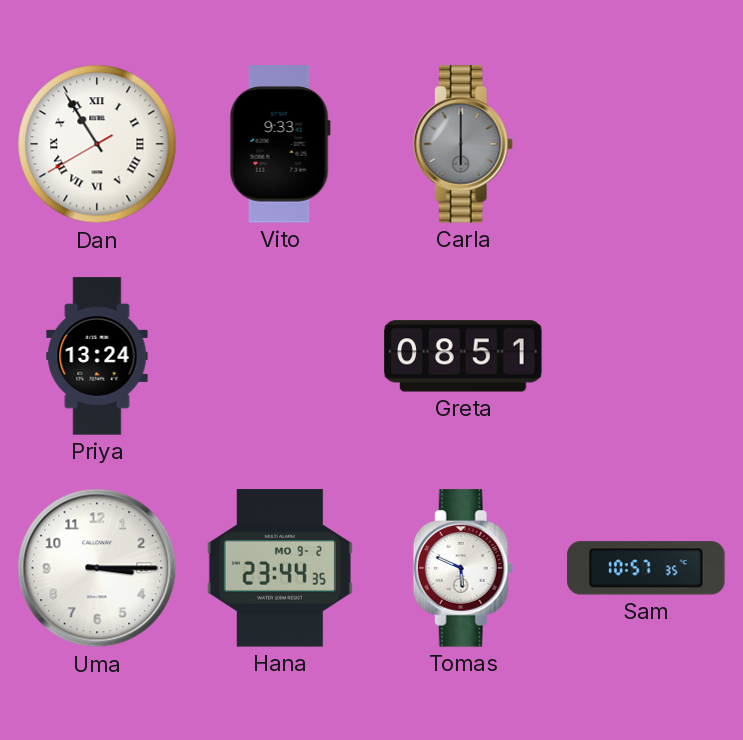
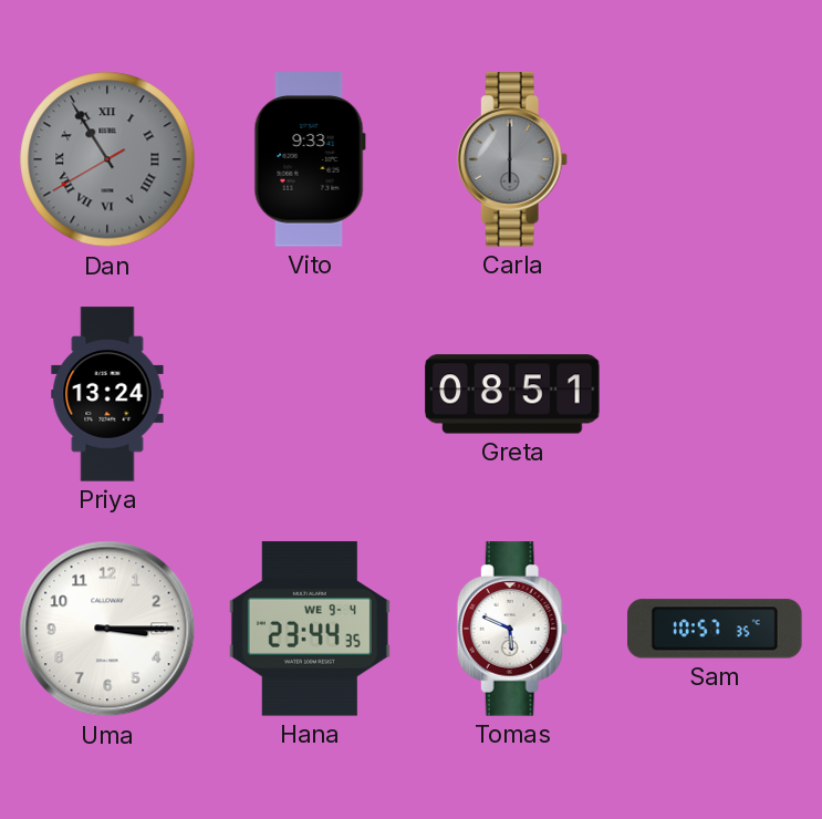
Dan dial: white -> grey
Hana date: MO 9-2 -> WE 9-4
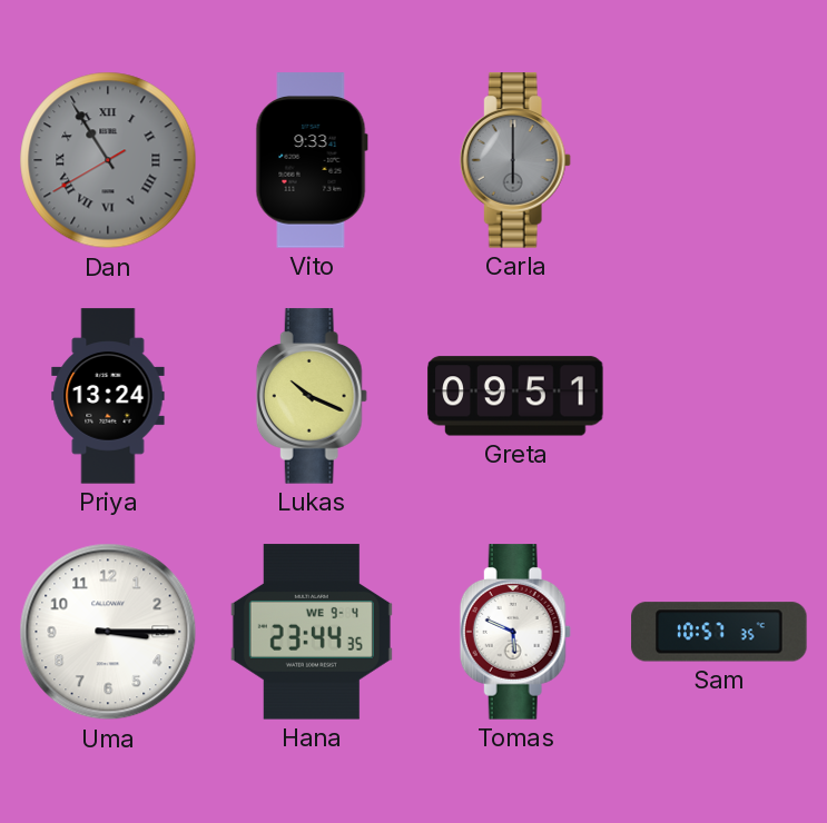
Lukas: none -> 10:19
Greta: 08:51 -> 09:51
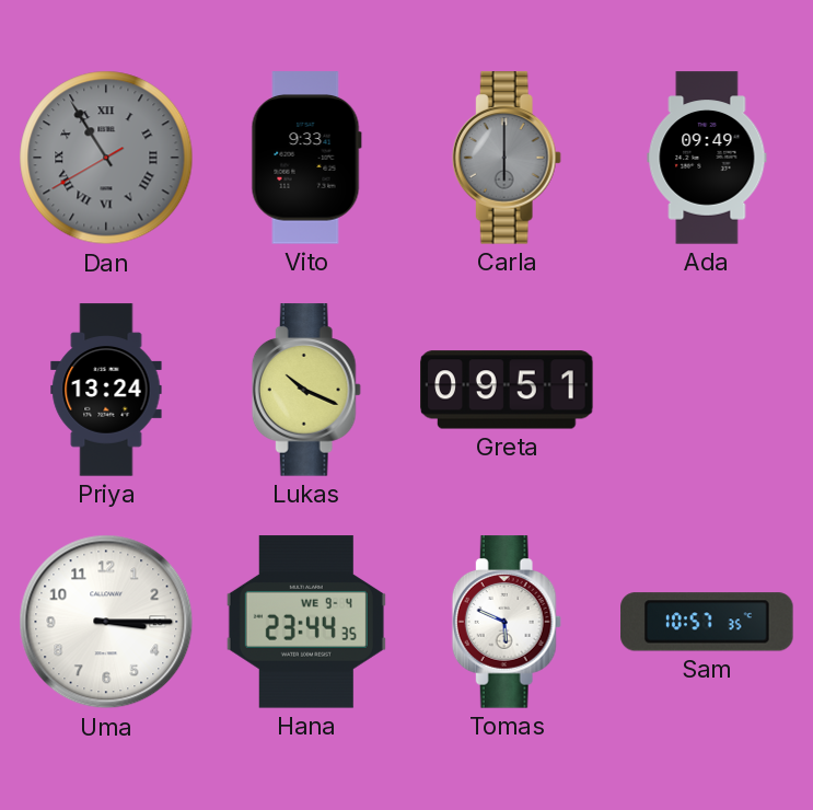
Ada: none -> 09:49
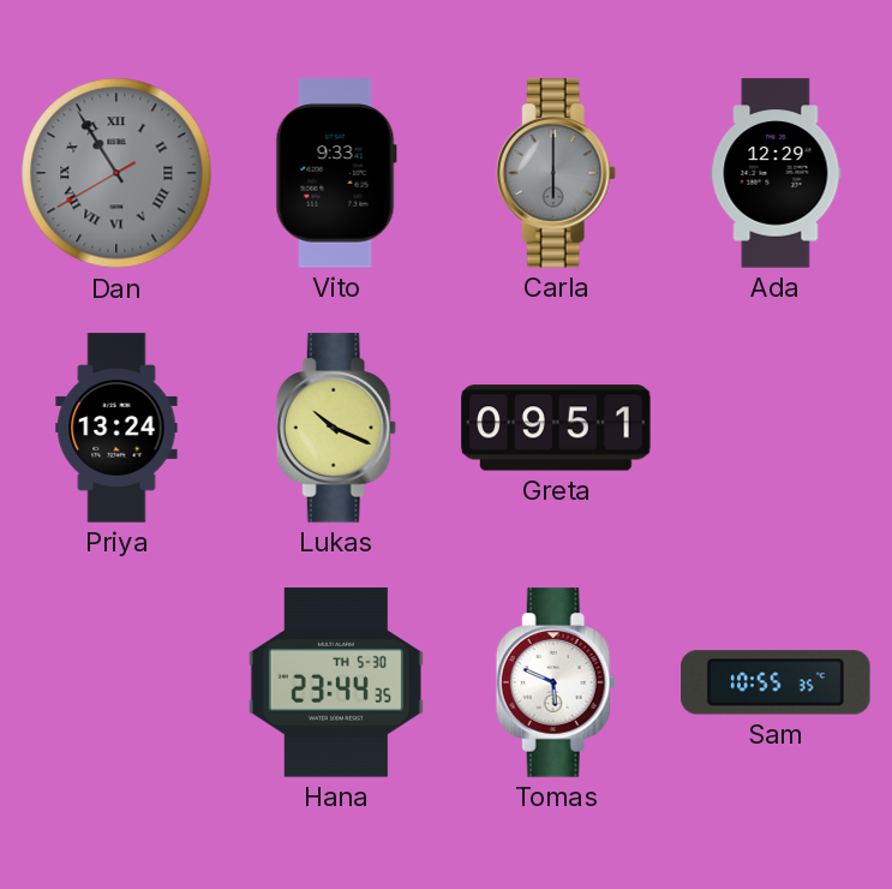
Ada: 09:49 -> 12:29
Uma: 3:15 -> none
Hana date: WE 9-4 -> TH 5-30
Sam: 10:57 -> 10:55
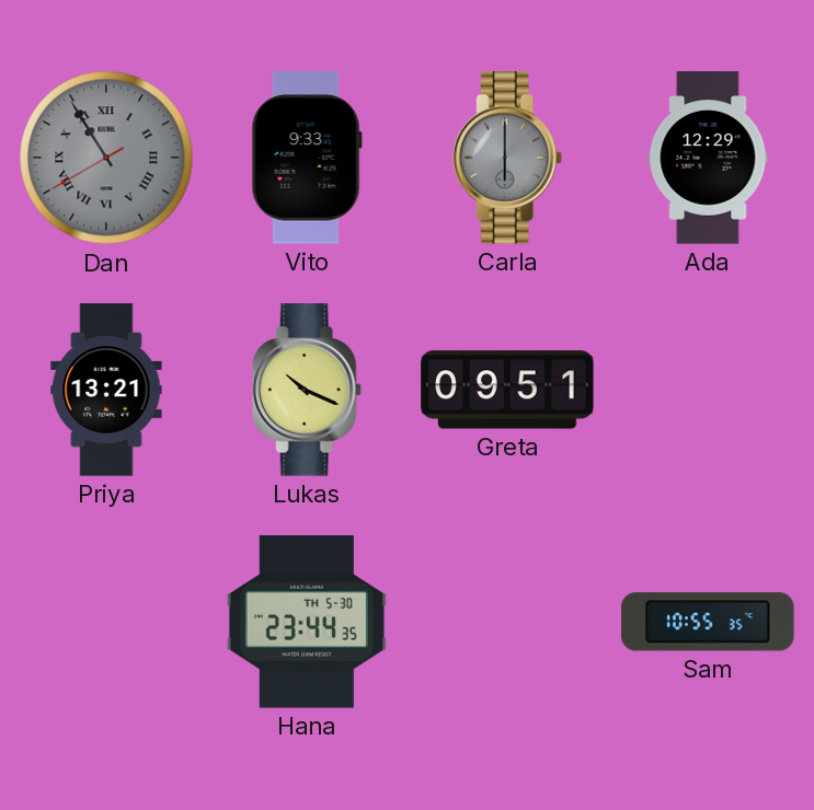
Priya: 13:24 -> 13:21
Tomas: 5:49 -> none
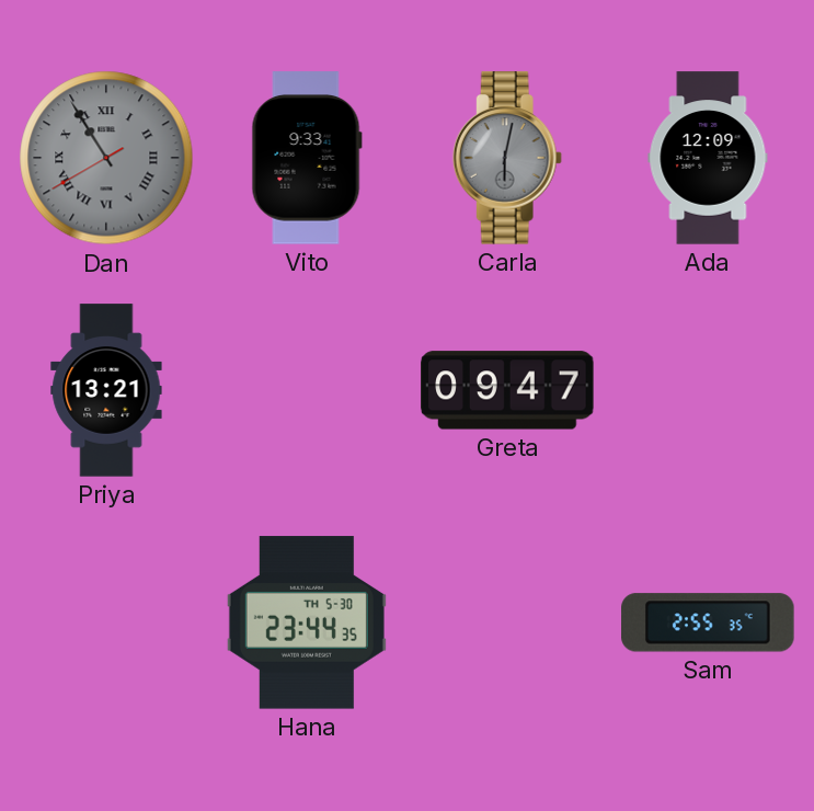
Carla: 6:00 -> 6:02
Ada: 12:29 -> 12:09
Lukas: 10:19 -> none
Greta: 09:51 -> 09:47
Sam: 10:55 -> 2:55
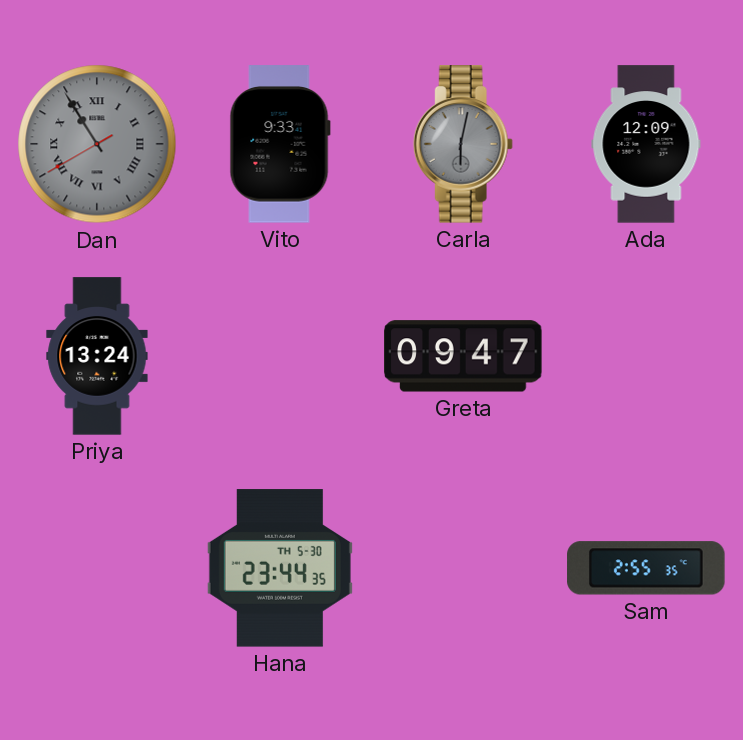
Priya: 13:21 -> 13:24
